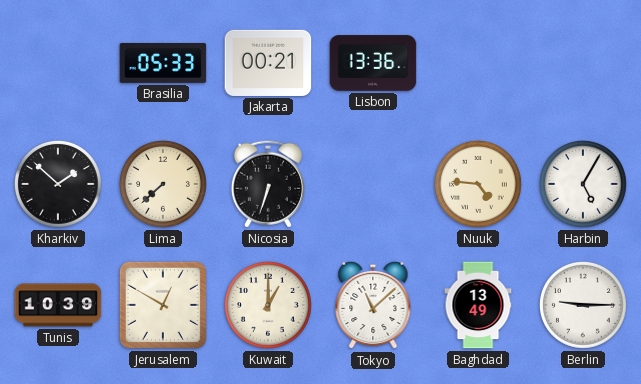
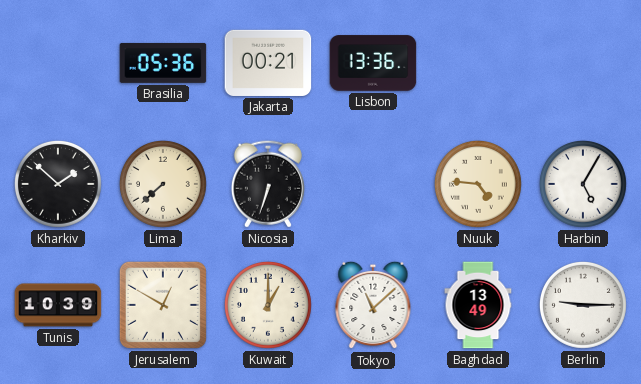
Brasilia: 05:33 -> 05:36
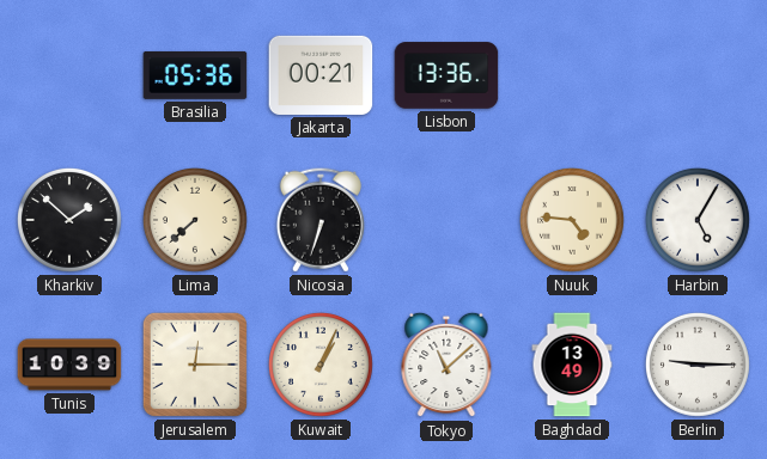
Jerusalem: 12:50 -> 12:15
Kuwait: 1:00 -> 1:04
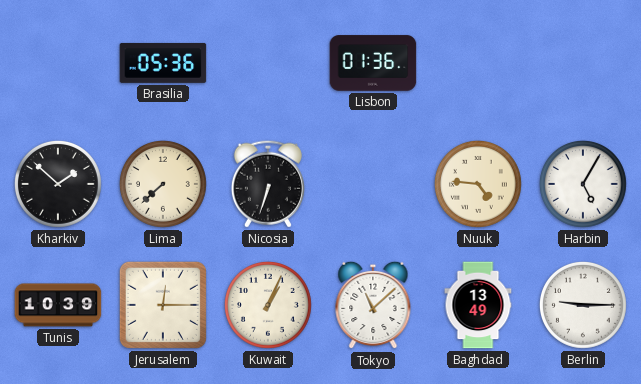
Jakarta: 00:21 -> none
Lisbon: 13:36 -> 01:36
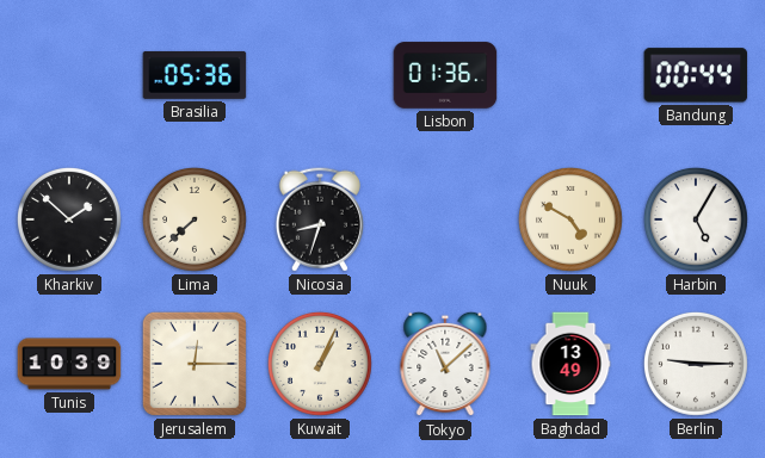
Bandung: none -> 00:44
Nicosia: 6:33 -> 8:33
Nuuk: 4:46 -> 4:50
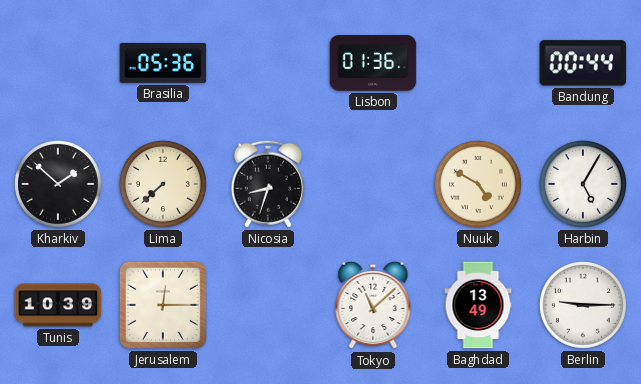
Kuwait: 1:04 -> none
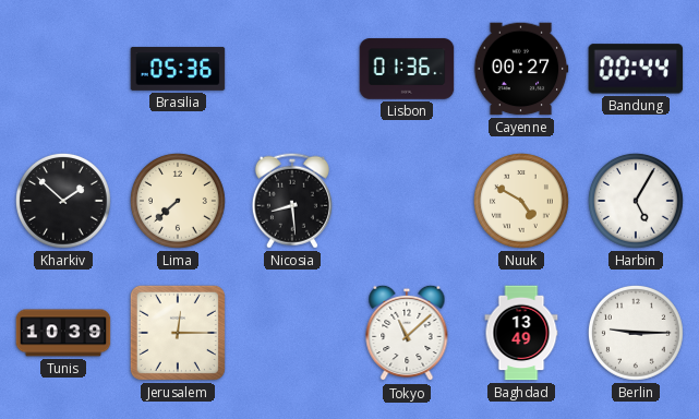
Cayenne: none -> 00:27
Nicosia: 8:33 -> 8:29
